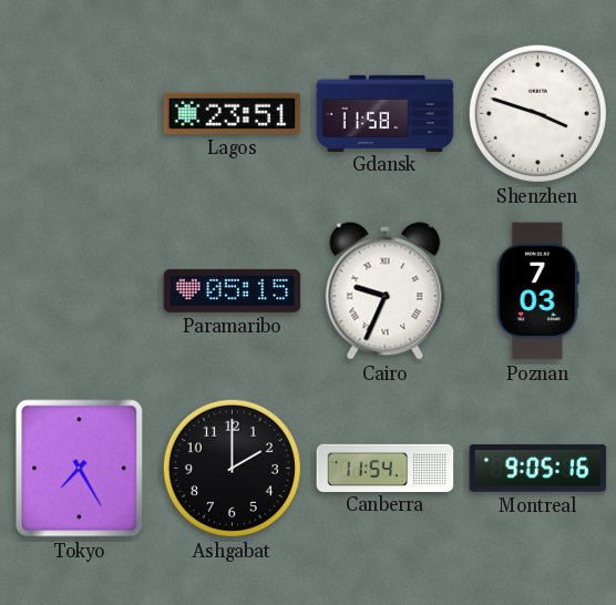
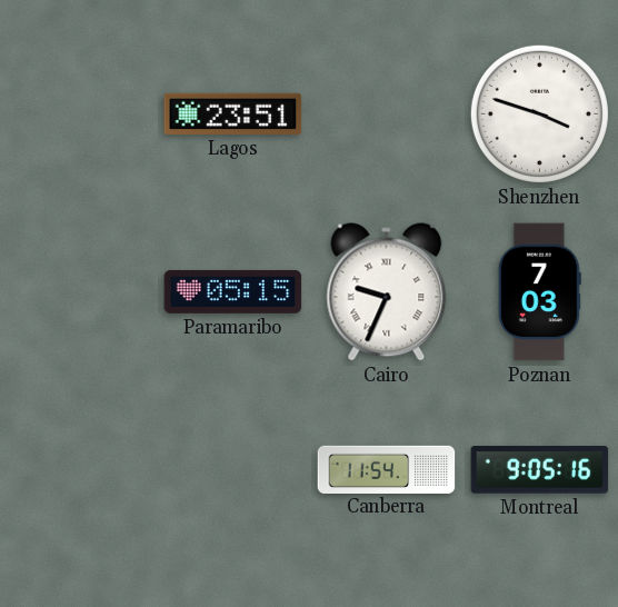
Gdansk: 11:58 -> none
Tokyo: 7:25 -> none
Ashgabat: 2:00 -> none
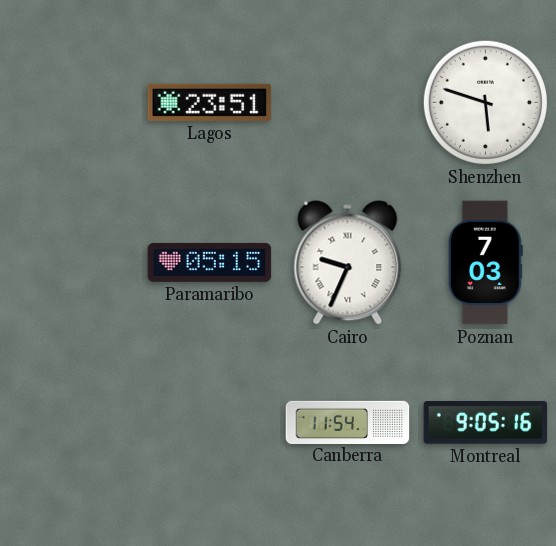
Shenzhen: 3:48 -> 5:48
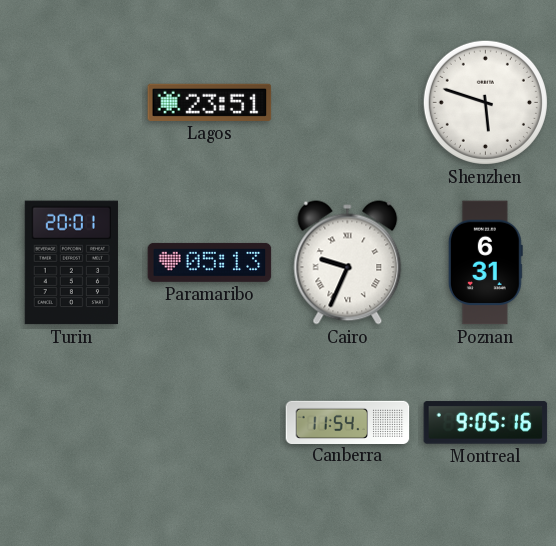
Turin: none -> 20:01
Paramaribo: 05:15 -> 05:13
Poznan: 7:03 -> 6:31
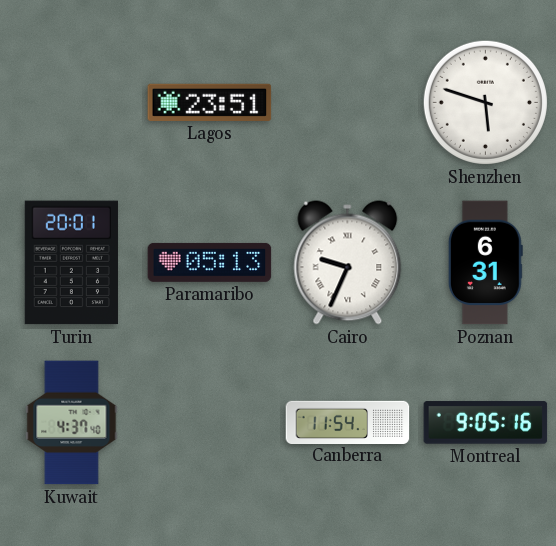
Kuwait: none -> 4:37
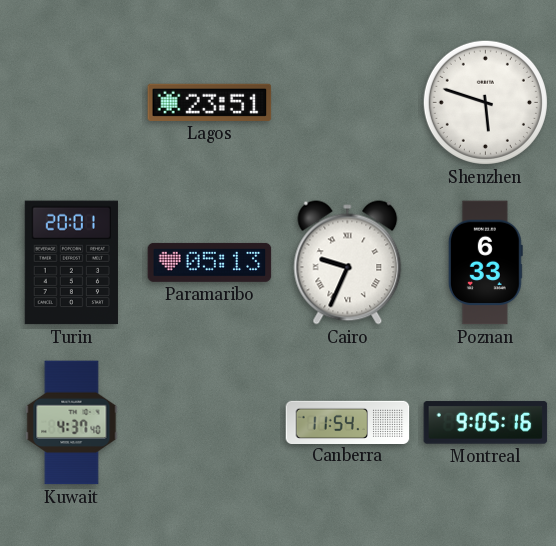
Poznan: 6:31 -> 6:33
